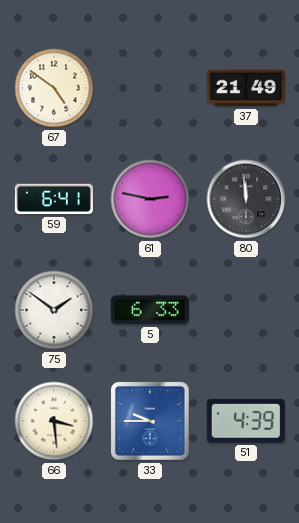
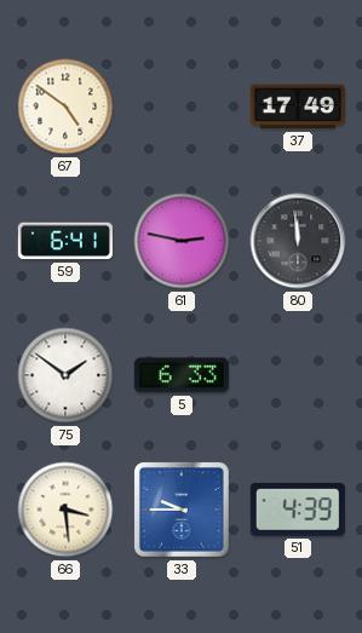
37: 21:49 -> 17:49
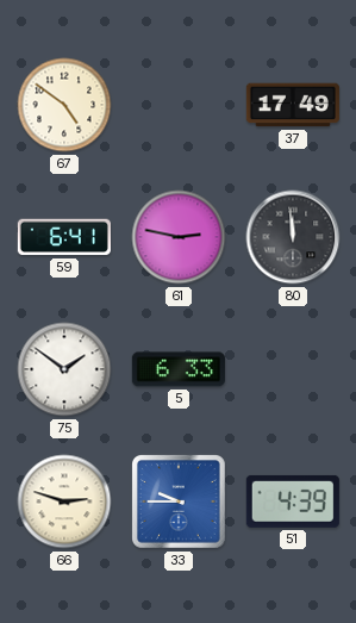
66: 3:29 -> 2:48
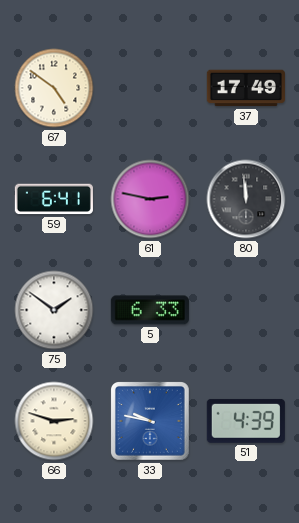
33: 9:45 -> 9:47
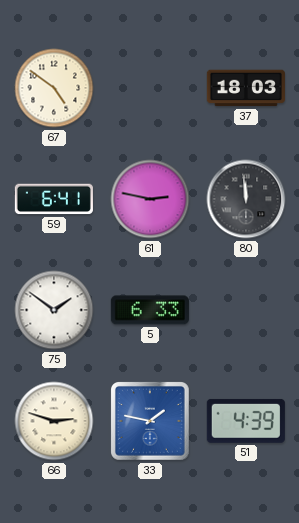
37: 17:49 -> 18:03
33: 9:47 -> 1:47
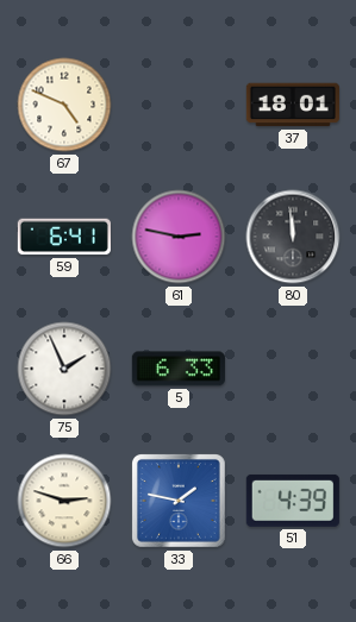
67: 4:51 -> 4:49
37: 18:03 -> 18:01
75: 1:51 -> 1:56
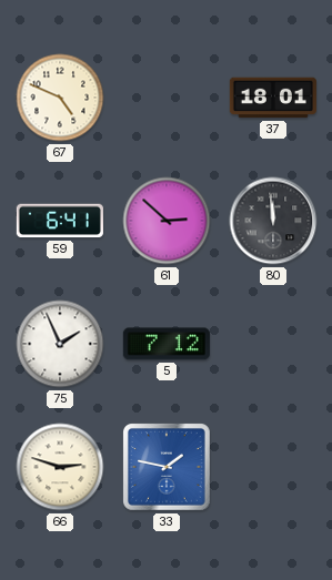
61: 2:47 -> 2:52
5: 6:33 -> 7:12
51: 4:39 -> none
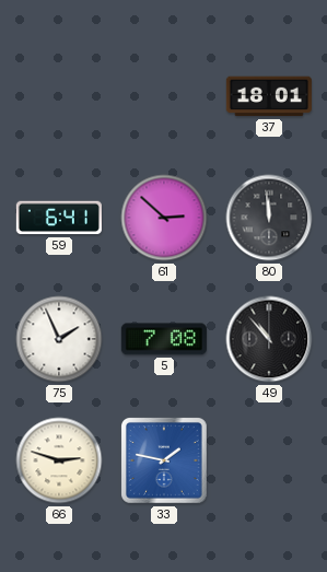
67: 4:49 -> none
5: 7:12 -> 7:08
49: none -> 10:53
